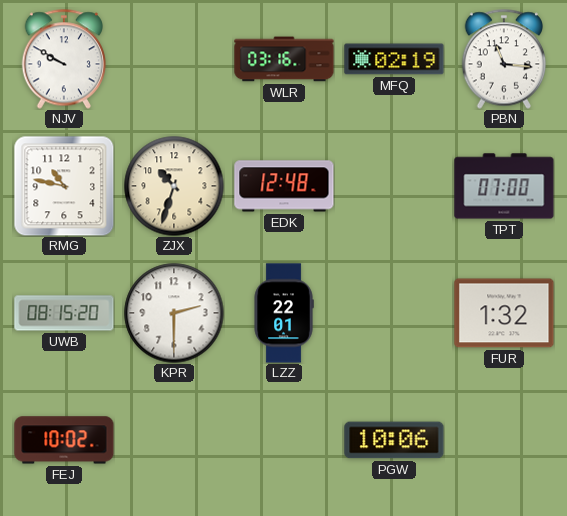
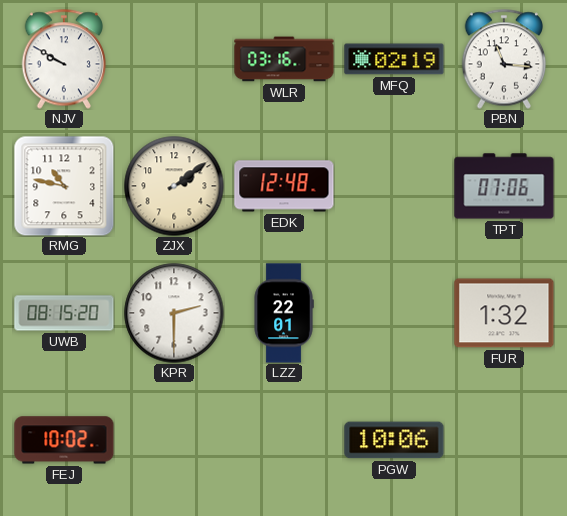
ZJX: 10:33 -> 2:09
TPT: 07:00 -> 07:06
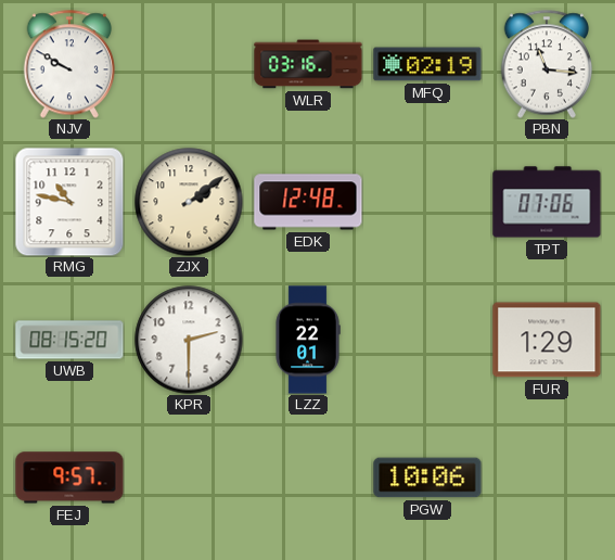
FUR: 1:32 -> 1:29
FEJ: 10:02 -> 9:57
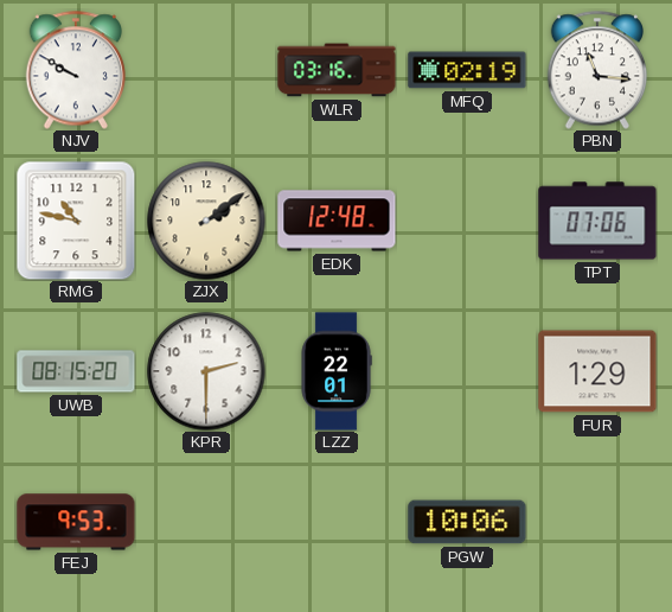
FEJ: 9:57 -> 9:53
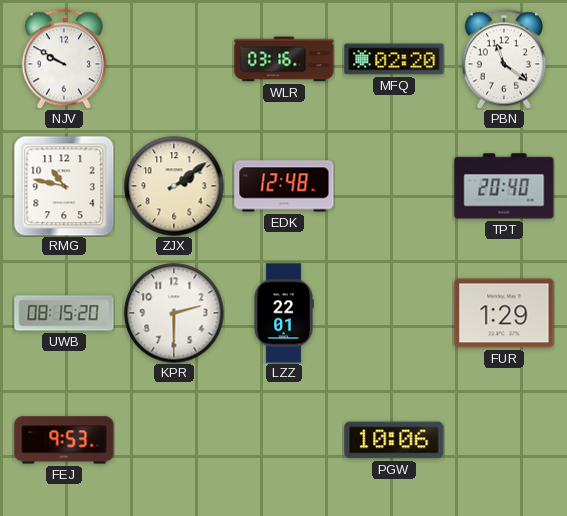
MFQ: 02:19 -> 02:20
PBN: 11:16 -> 11:21
TPT: 07:06 -> 20:40
